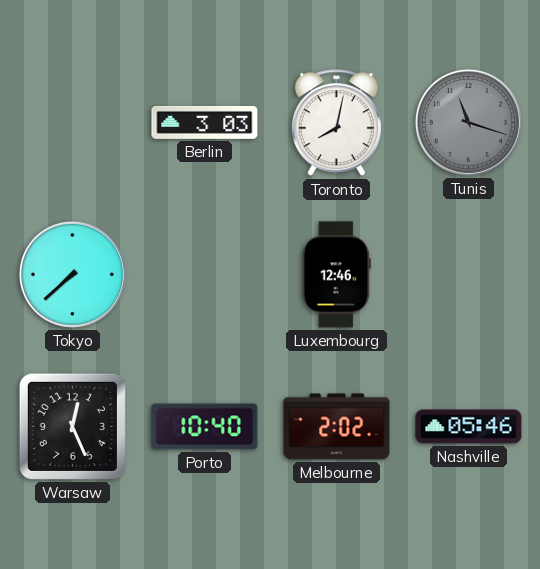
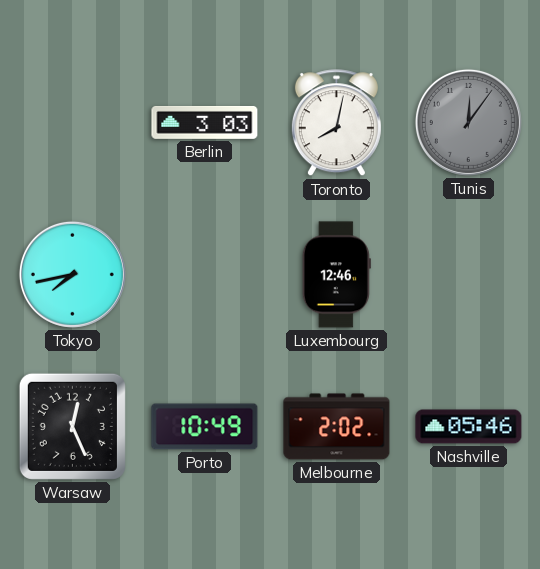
Tunis: 11:18 -> 12:06
Tokyo: 7:38 -> 7:43
Porto: 10:40 -> 10:49
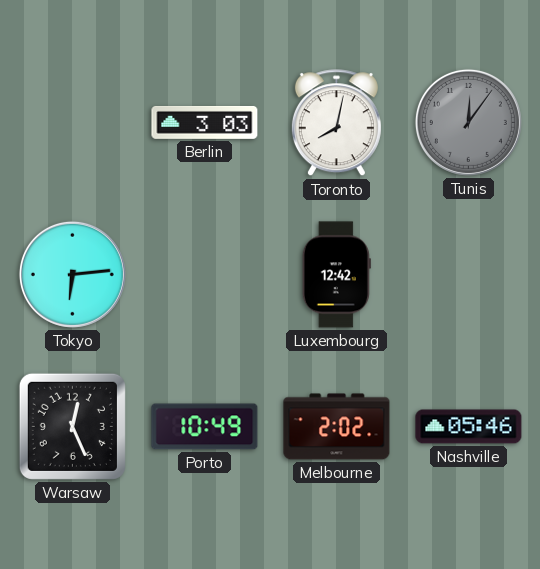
Tokyo: 7:43 -> 6:14
Luxembourg: 12:46 -> 12:42
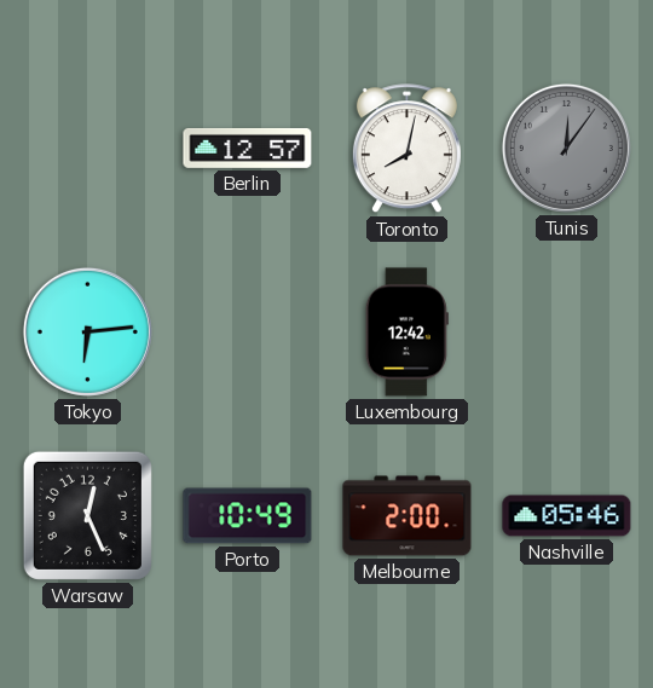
Berlin: 3:03 -> 12:57
Melbourne: 2:02 -> 2:00
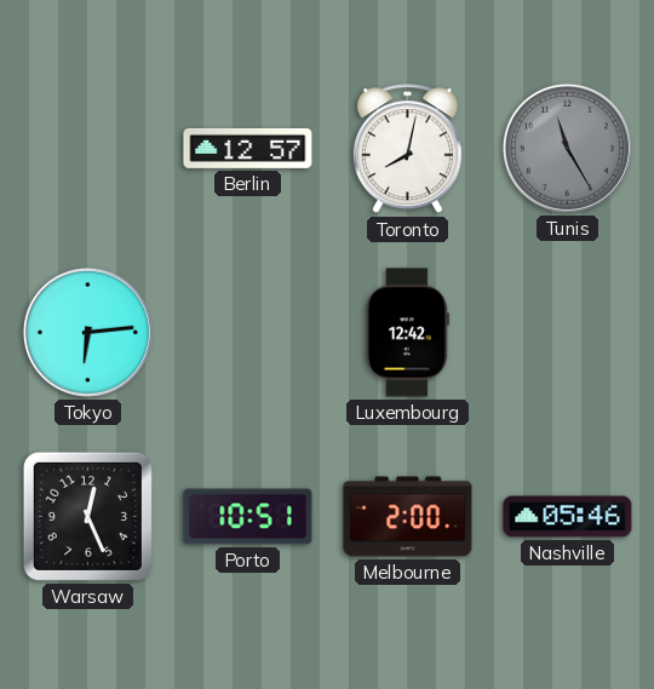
Tunis: 12:06 -> 11:25
Porto: 10:49 -> 10:51
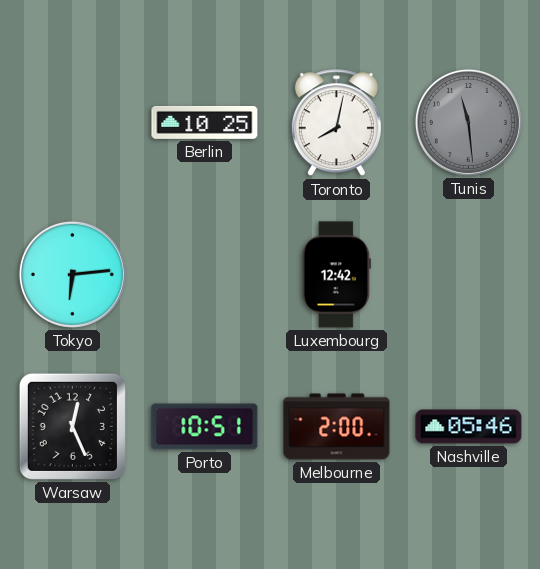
Berlin: 12:57 -> 10:25
Tunis: 11:25 -> 11:29
